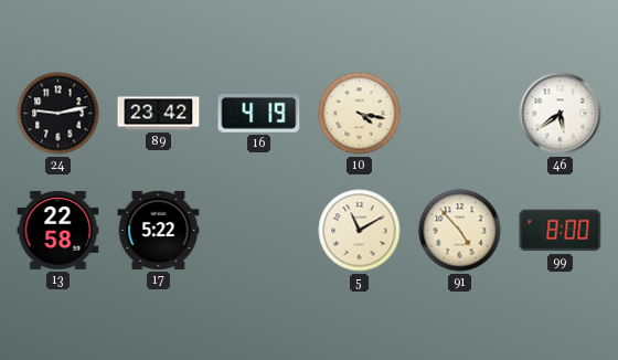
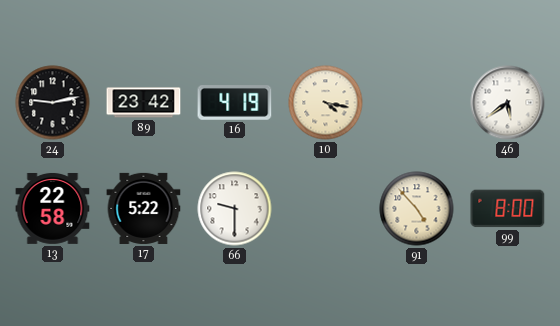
66: none -> 9:30
5: 11:10 -> none
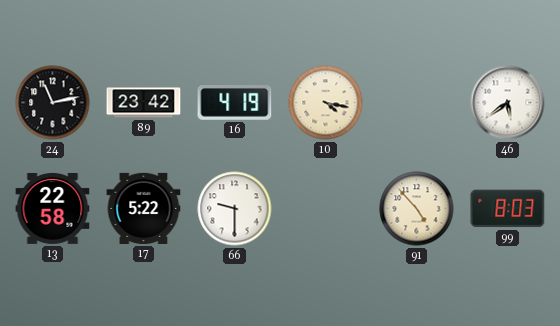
24: 9:13 -> 11:13
99: 8:00 -> 8:03
